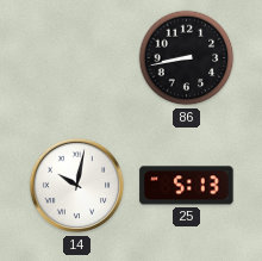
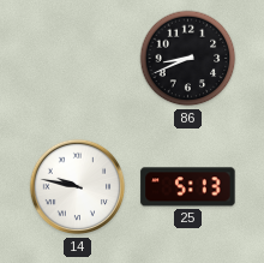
86: 8:43 -> 8:41
14: 10:02 -> 9:47
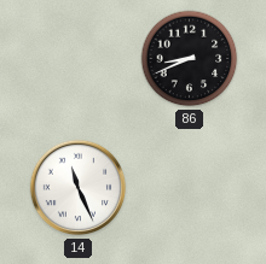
14: 9:47 -> 11:26
25: 5:13 -> none
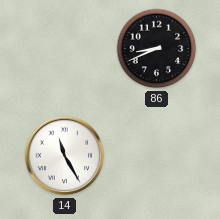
14: 11:26 -> 11:25
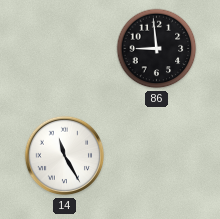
86: 8:41 -> 8:59
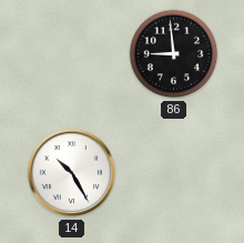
14: 11:25 -> 10:25
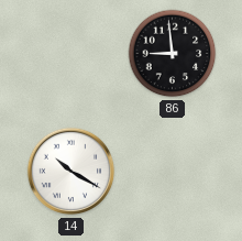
14: 10:25 -> 10:20
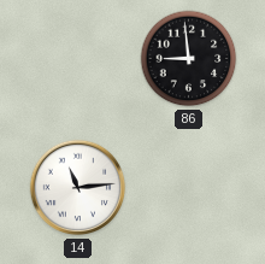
14: 10:20 -> 11:14
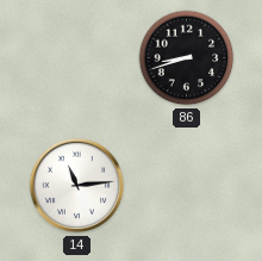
86: 8:59 -> 8:42
